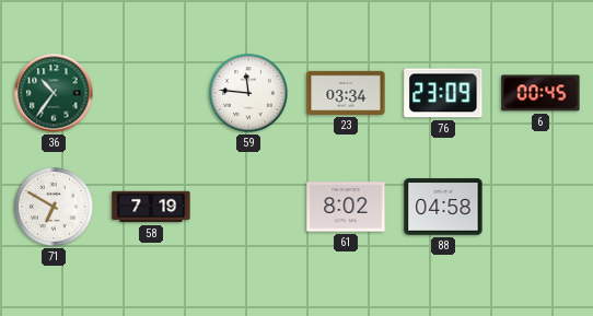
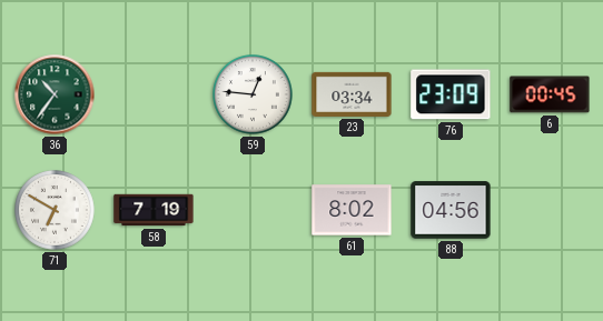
59: 11:46 -> 12:46
88: 04:58 -> 04:56
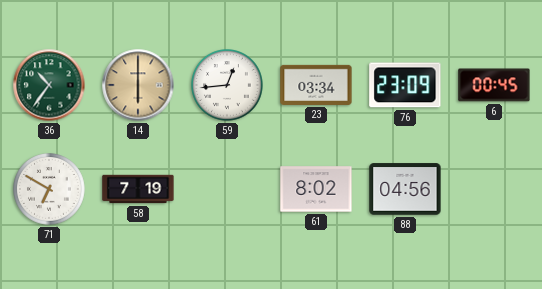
14: none -> 6:00
59: 12:46 -> 12:44
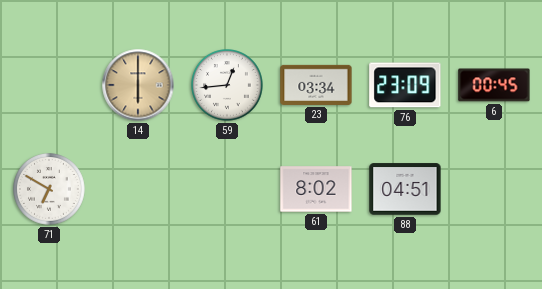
36: 10:36 -> none
58: 7:19 -> none
88: 04:56 -> 04:51
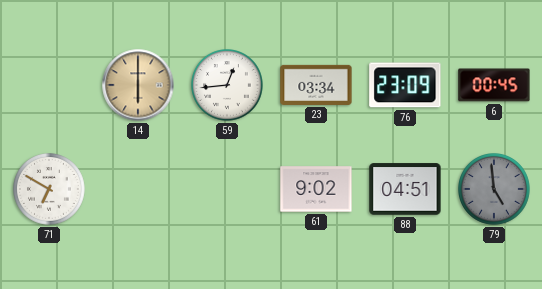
61: 8:02 -> 9:02
79: none -> 4:59
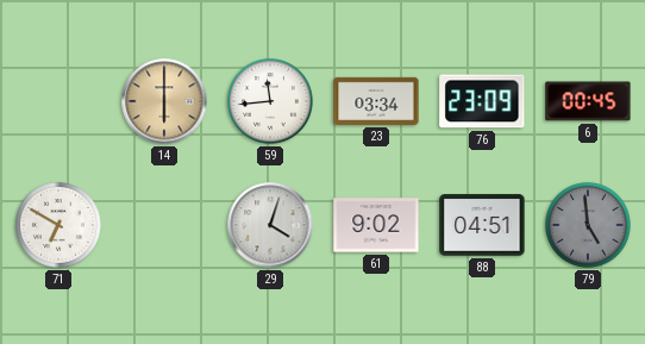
59: 12:44 -> 11:44
29: none -> 4:03
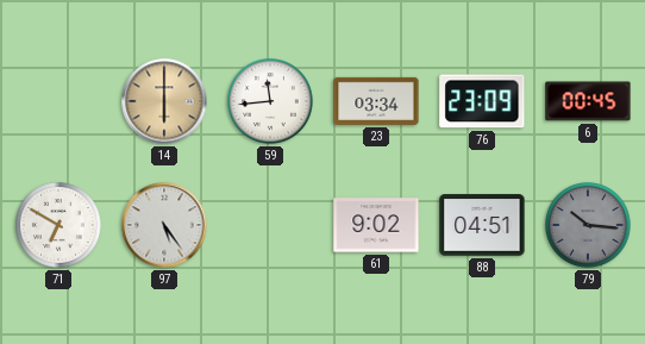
97: none -> 5:24
29: 4:03 -> none
79: 4:59 -> 10:16
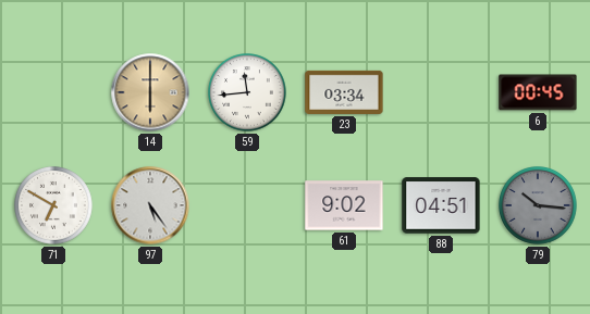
76: 23:09 -> none
